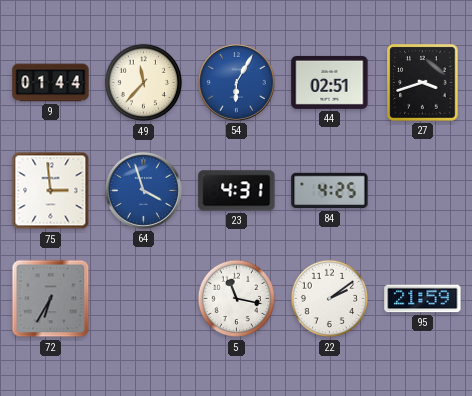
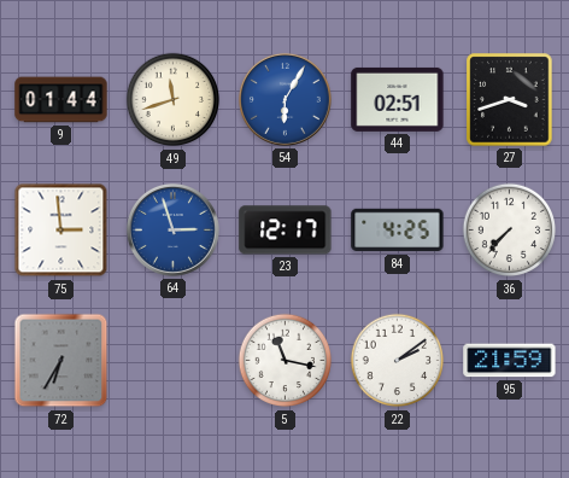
49: 11:37 -> 11:42
64: 3:57 -> 2:57
23: 4:31 -> 12:17
36: none -> 7:37
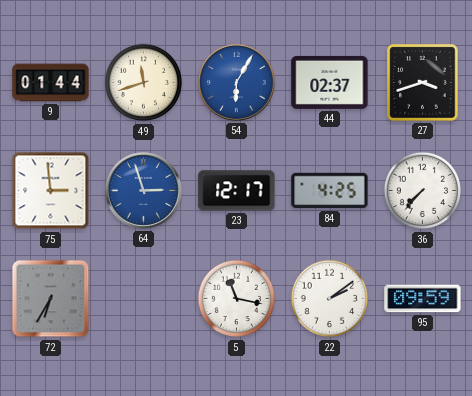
44: 02:51 -> 02:37
95: 21:59 -> 09:59
